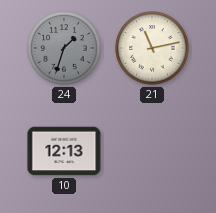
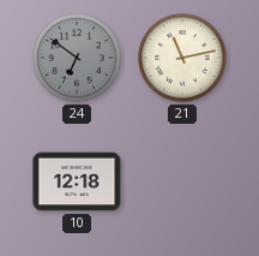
24: 1:33 -> 6:51
10: 12:13 -> 12:18
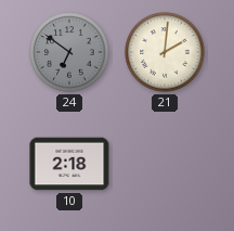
21: 11:13 -> 2:01
10: 12:18 -> 2:18
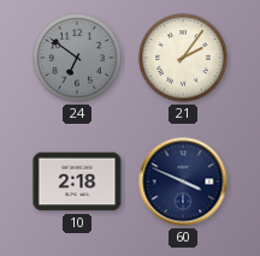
21: 2:01 -> 2:06
60: none -> 3:49
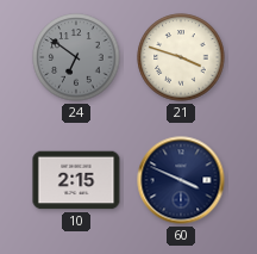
21: 2:06 -> 3:48
10: 2:18 -> 2:15
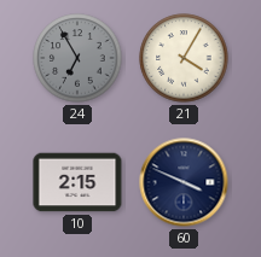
24: 6:51 -> 6:55
21: 3:48 -> 4:05
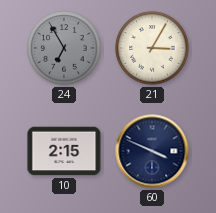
21: 4:05 -> 3:05
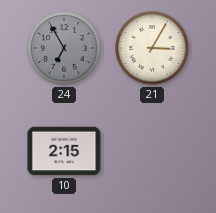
60: 3:49 -> none
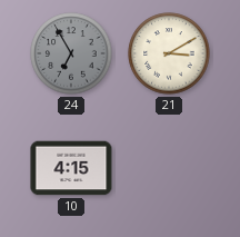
21: 3:05 -> 3:10
10: 2:15 -> 4:15
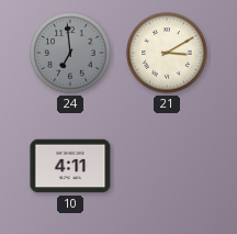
24: 6:55 -> 6:59
10: 4:15 -> 4:11
